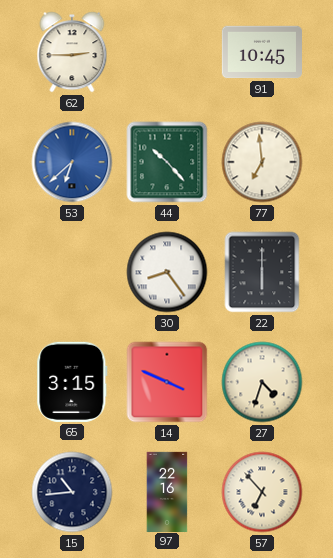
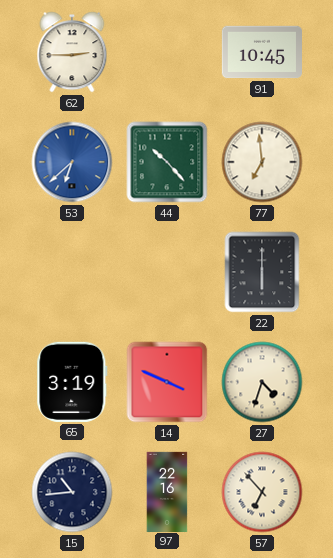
30: 8:24 -> none
65: 3:15 -> 3:19
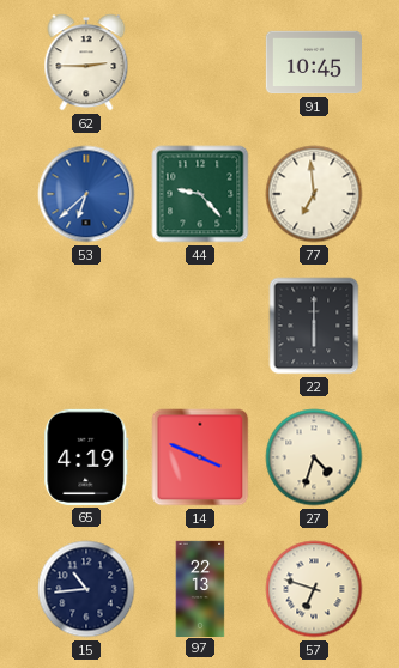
44: 10:23 -> 9:23
65: 3:19 -> 4:19
97: 22:16 -> 22:13
57: 6:53 -> 6:48
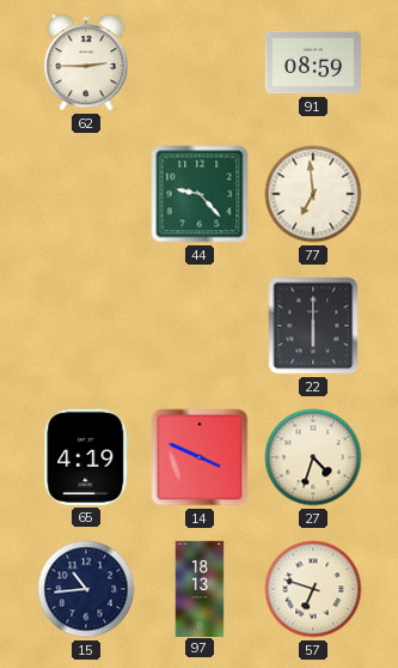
91: 10:45 -> 08:59
53: 6:38 -> none
97: 22:13 -> 18:13
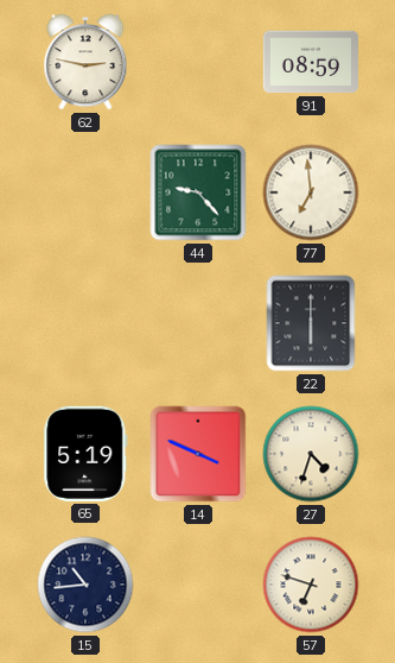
62: 2:45 -> 2:47
65: 4:19 -> 5:19
97: 18:13 -> none
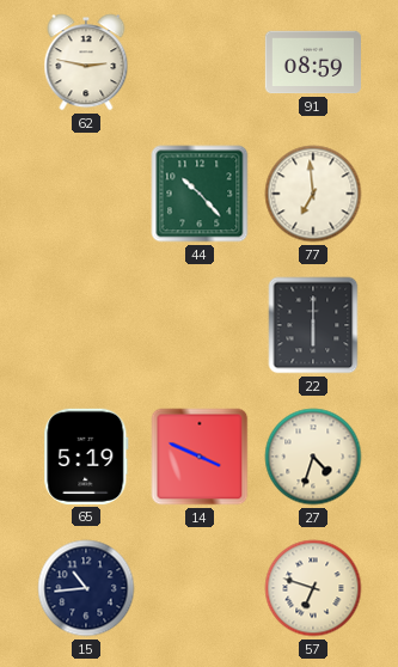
44: 9:23 -> 10:23
